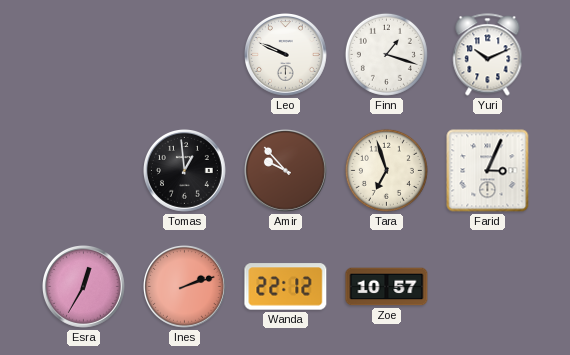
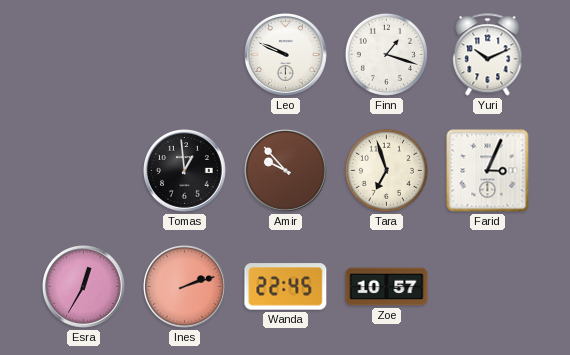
Wanda: 22:12 -> 22:45
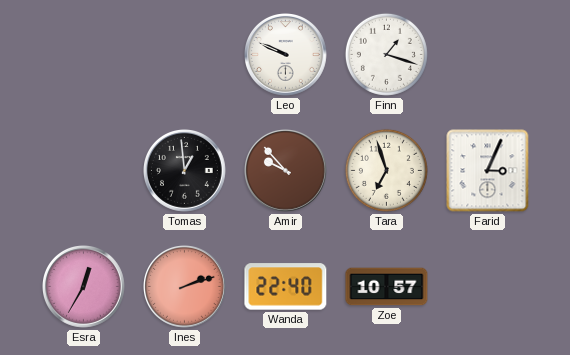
Yuri: 10:11 -> none
Wanda: 22:45 -> 22:40
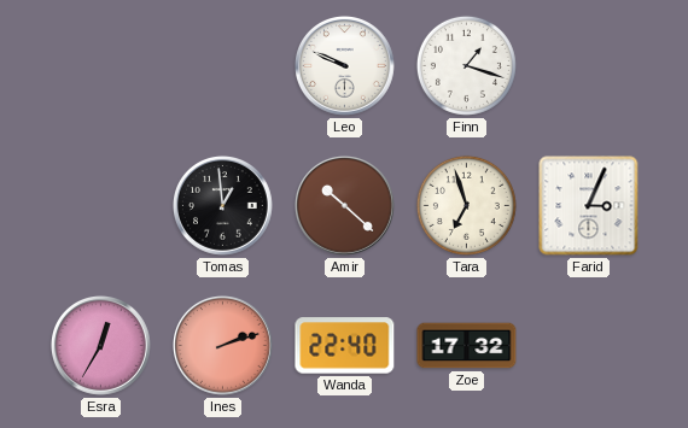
Amir: 9:53 -> 10:22
Zoe: 10:57 -> 17:32
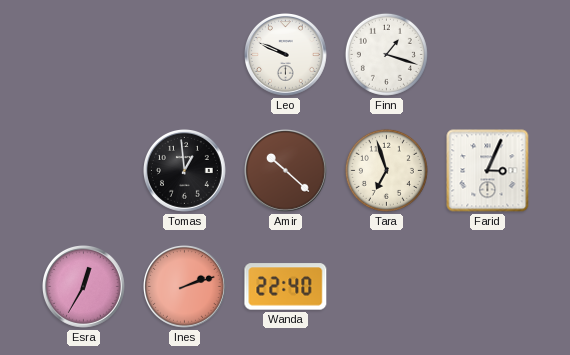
Zoe: 17:32 -> none
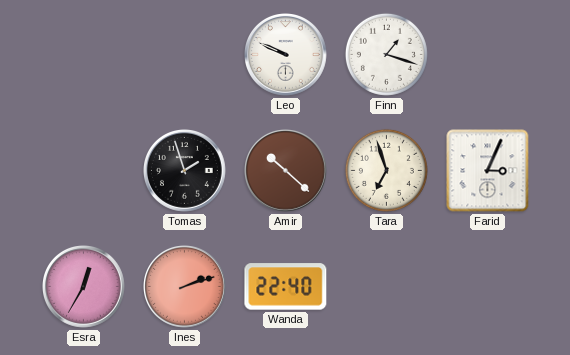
Tomas: 12:59 -> 1:57
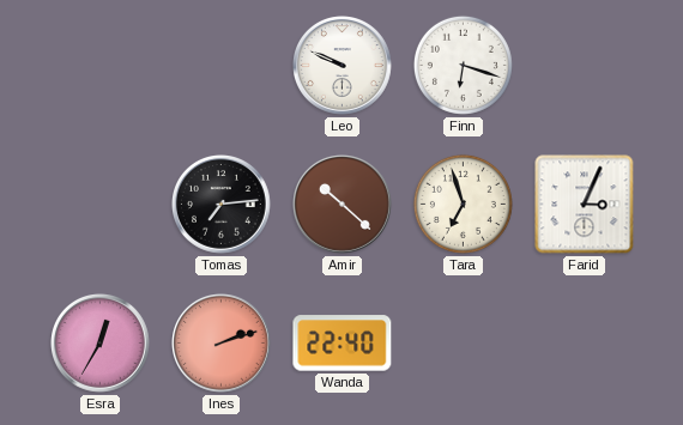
Finn: 1:18 -> 6:18
Tomas: 1:57 -> 7:14
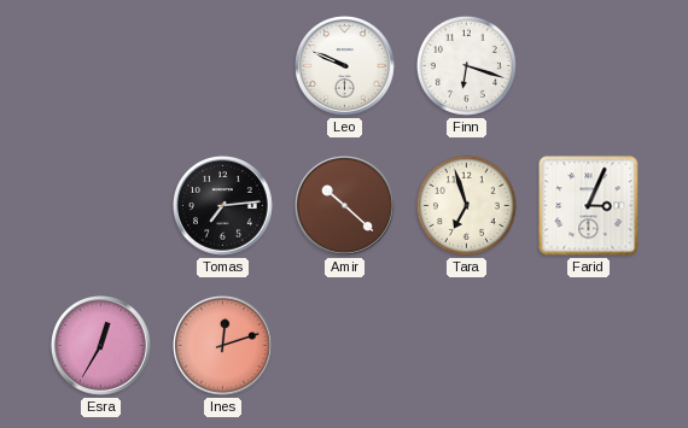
Ines: 2:12 -> 12:12
Wanda: 22:40 -> none
